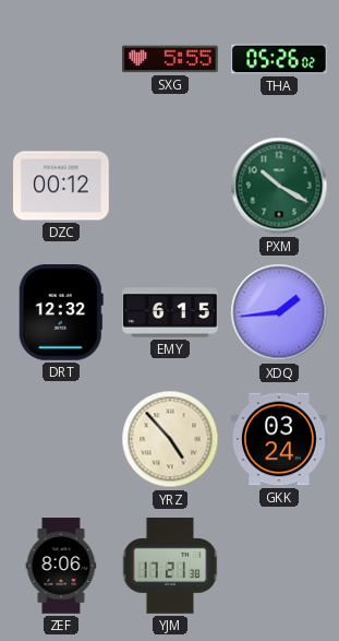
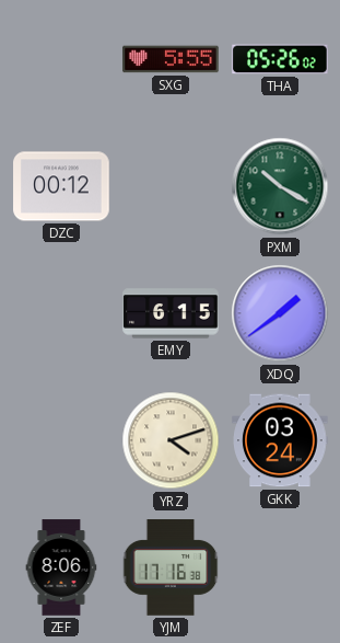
DRT: 12:32 -> none
XDQ: 1:44 -> 1:39
YRZ: 4:53 -> 4:12
YJM: 17:21 -> 17:16
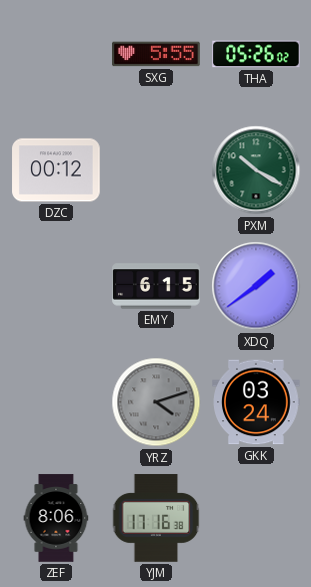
YRZ dial: cream -> grey
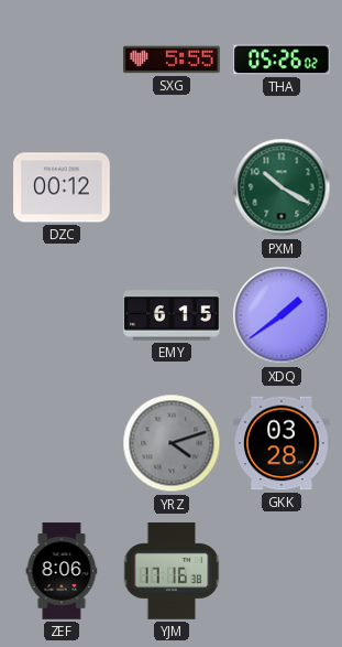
GKK: 03:24 -> 03:28
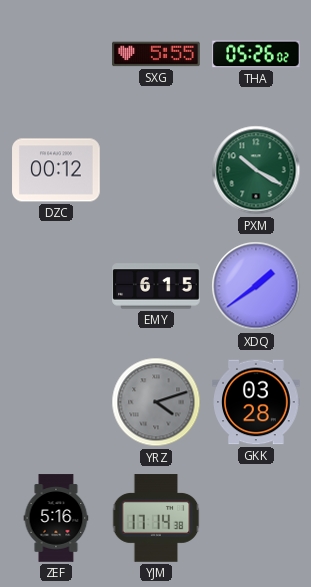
ZEF: 8:06 -> 5:16
YJM: 17:16 -> 17:14
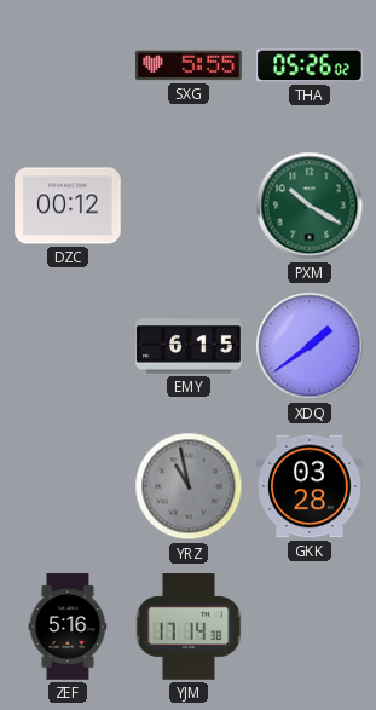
YRZ: 4:12 -> 10:58
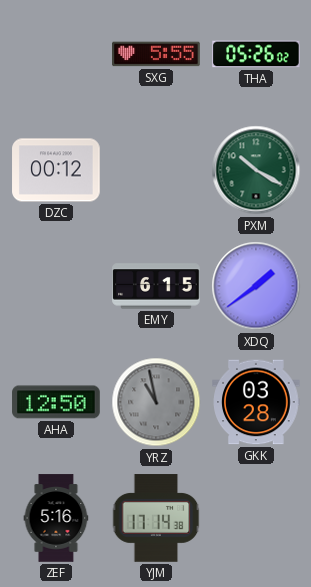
AHA: none -> 12:50
